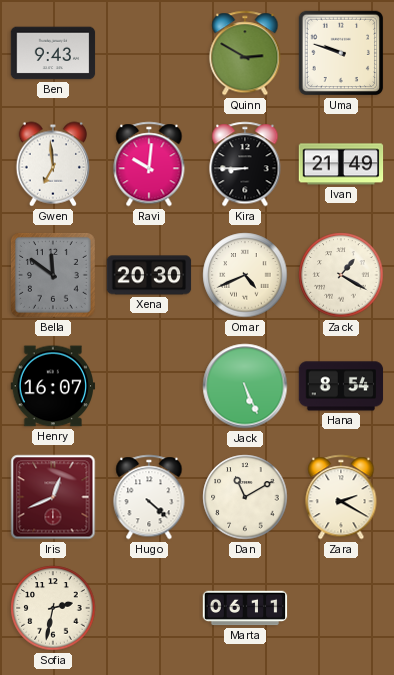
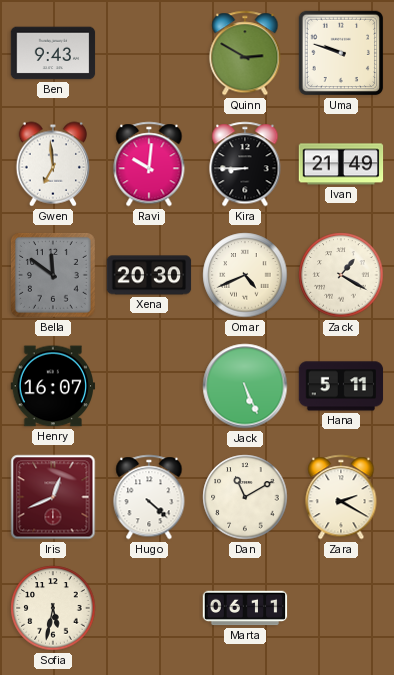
Hana: 8:54 -> 5:11
Sofia: 2:32 -> 5:32
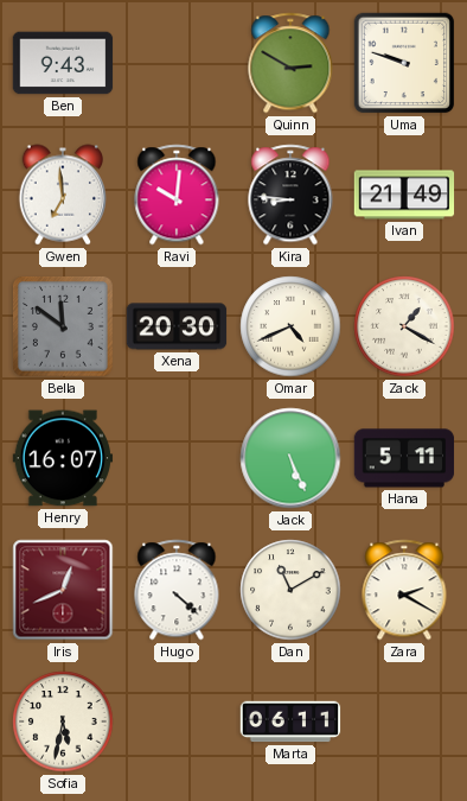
Kira: 8:45 -> 8:46
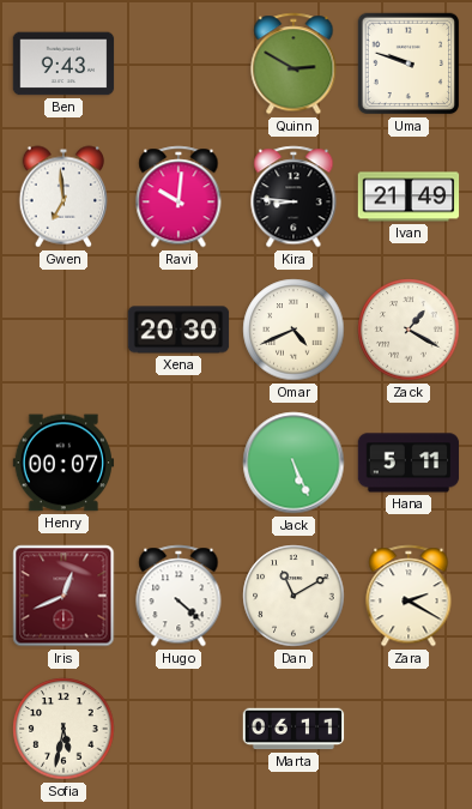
Bella: 11:51 -> none
Henry: 16:07 -> 00:07
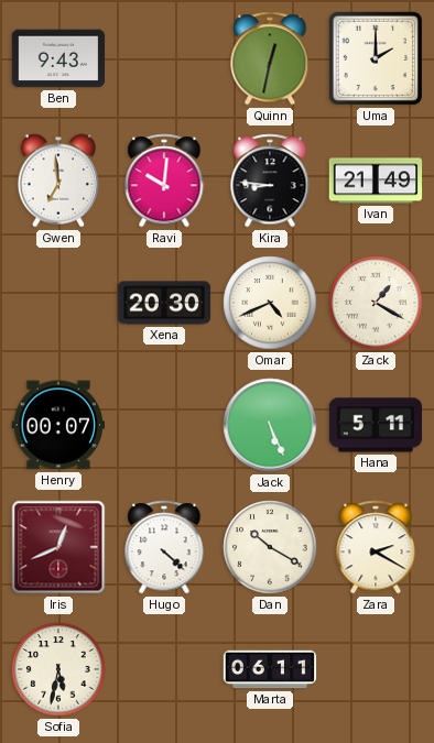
Quinn: 2:50 -> 12:32
Uma: 9:48 -> 2:00
Dan: 11:10 -> 10:20
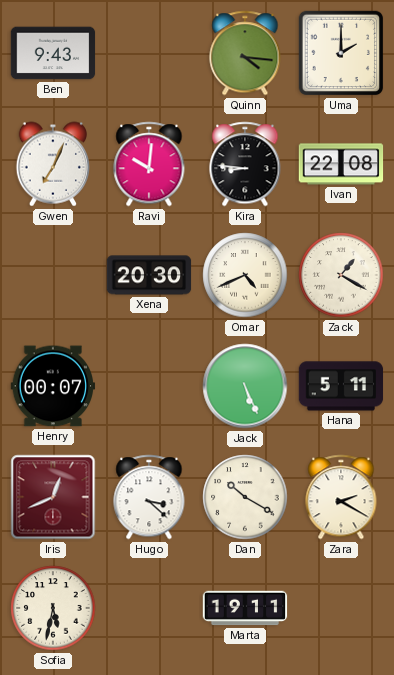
Quinn: 12:32 -> 4:16
Gwen: 6:59 -> 7:04
Ivan: 21:49 -> 22:08
Hugo: 4:22 -> 3:22
Marta: 06:11 -> 19:11
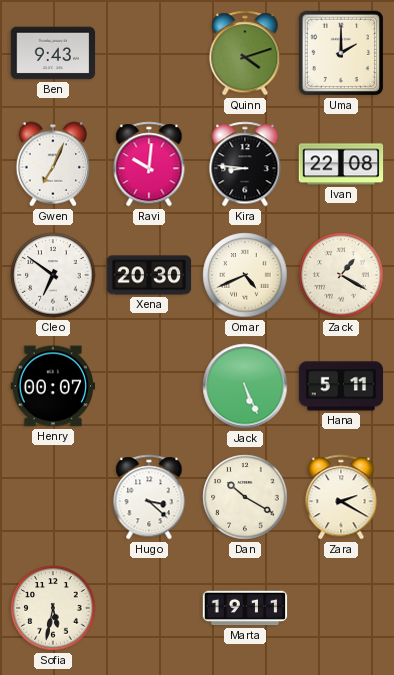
Quinn: 4:16 -> 4:12
Cleo: none -> 6:51
Iris: 12:41 -> none
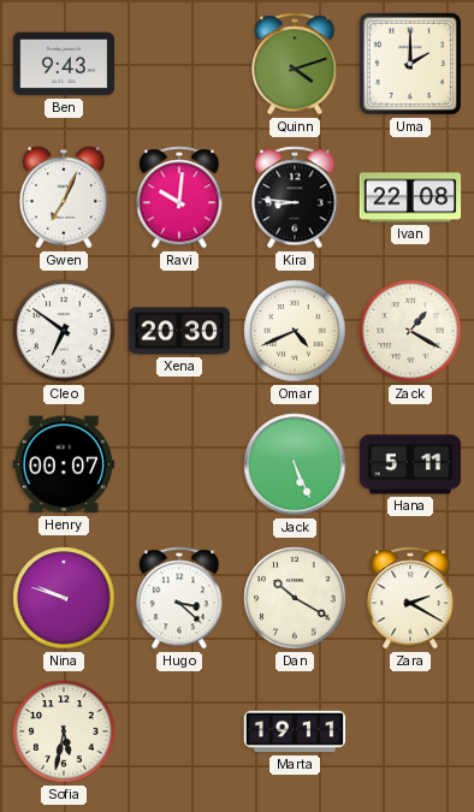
Nina: none -> 9:48
